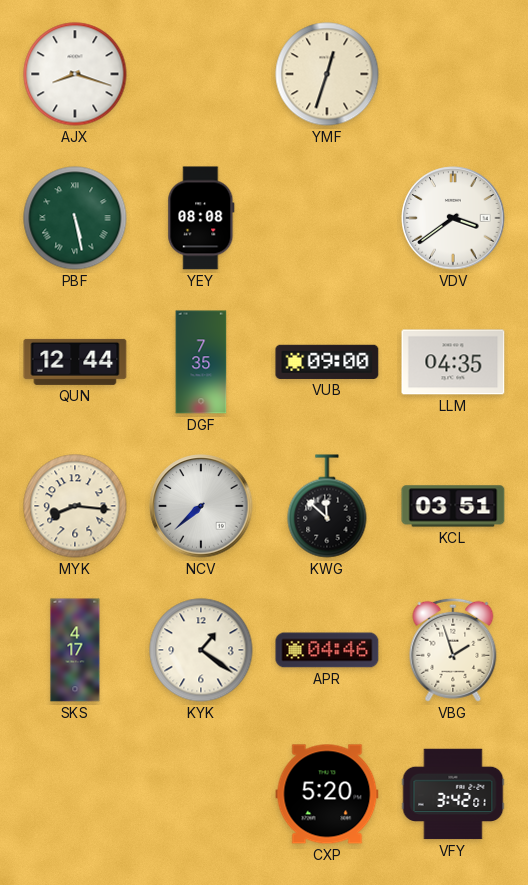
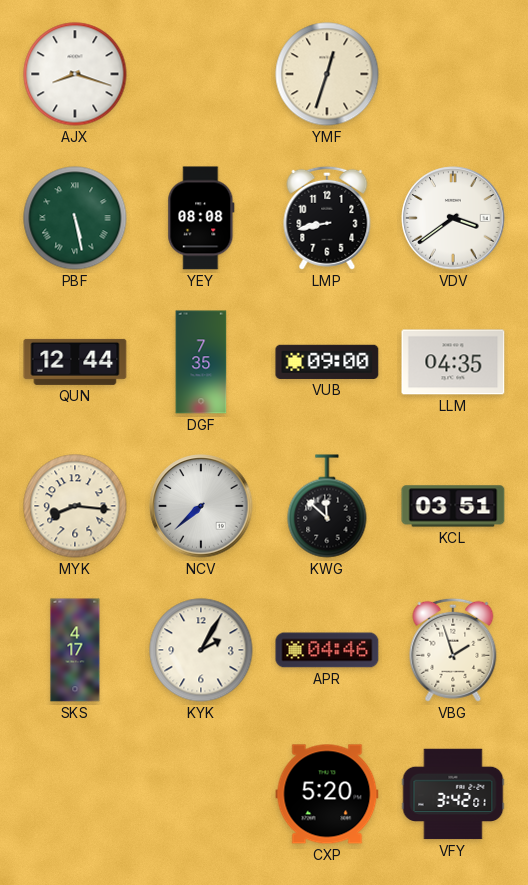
LMP: none -> 8:43
KYK: 1:21 -> 2:05
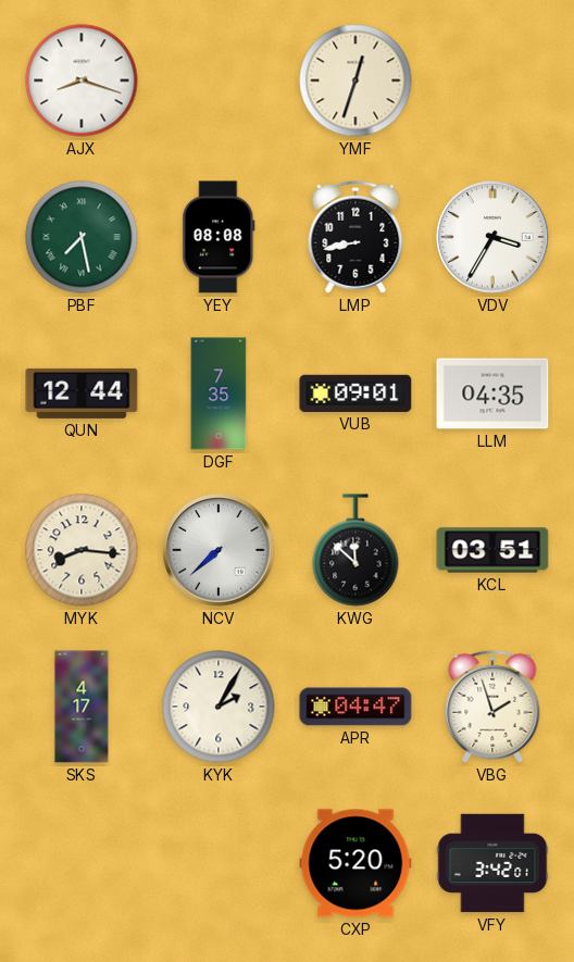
PBF: 5:28 -> 7:28
VDV: 3:39 -> 3:35
VUB: 09:00 -> 09:01
APR: 04:46 -> 04:47
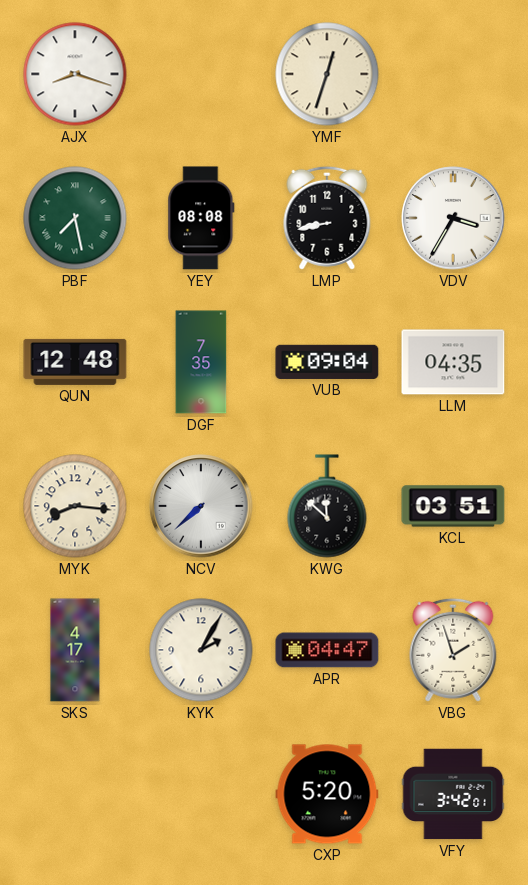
QUN: 12:44 -> 12:48
VUB: 09:01 -> 09:04
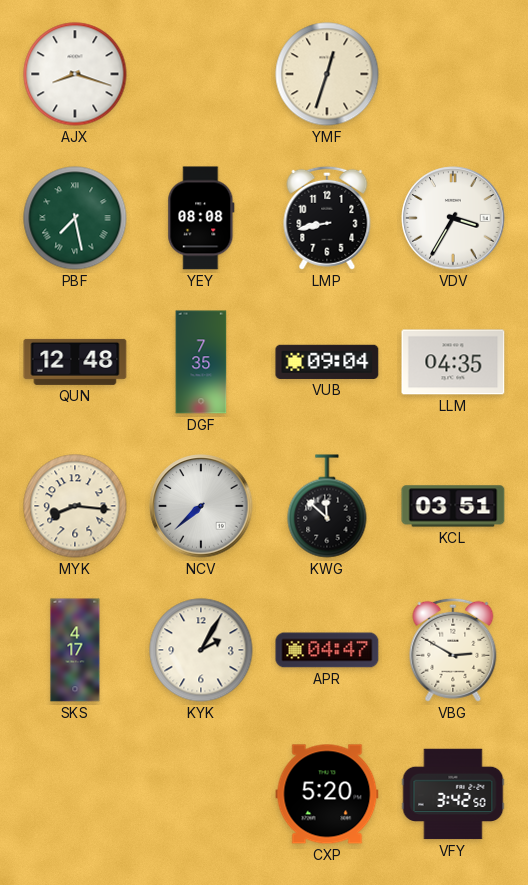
VBG: 1:57 -> 2:50
VFY: 3:42:01 -> 3:42:50
